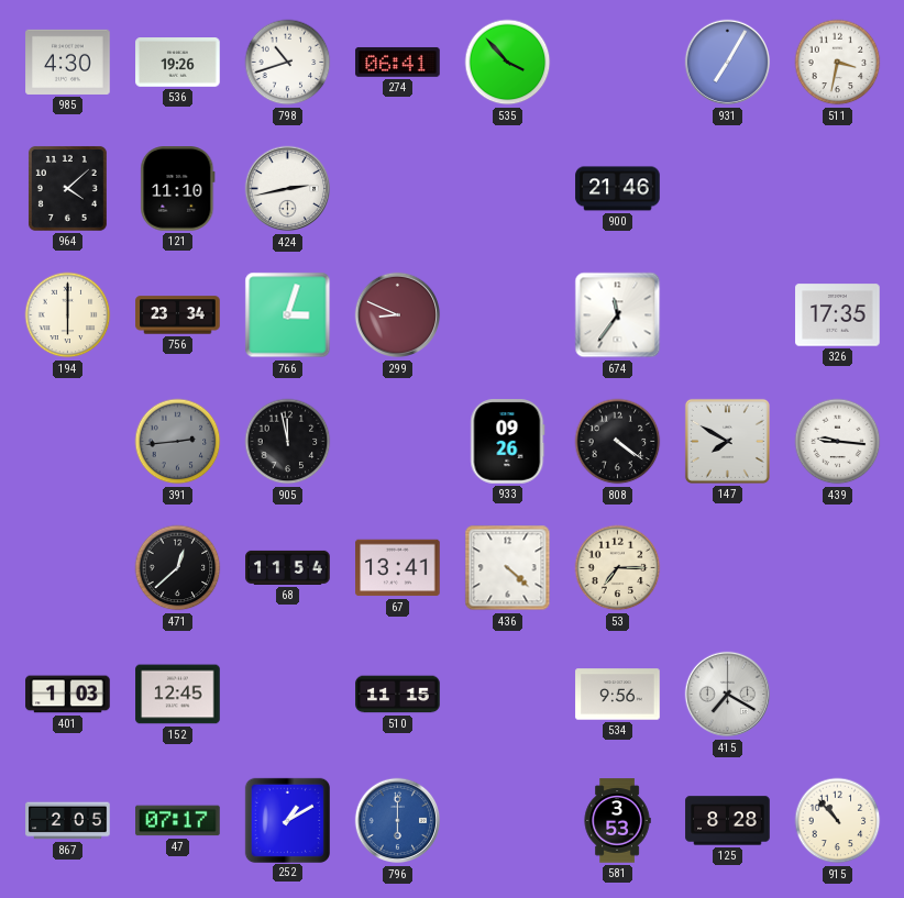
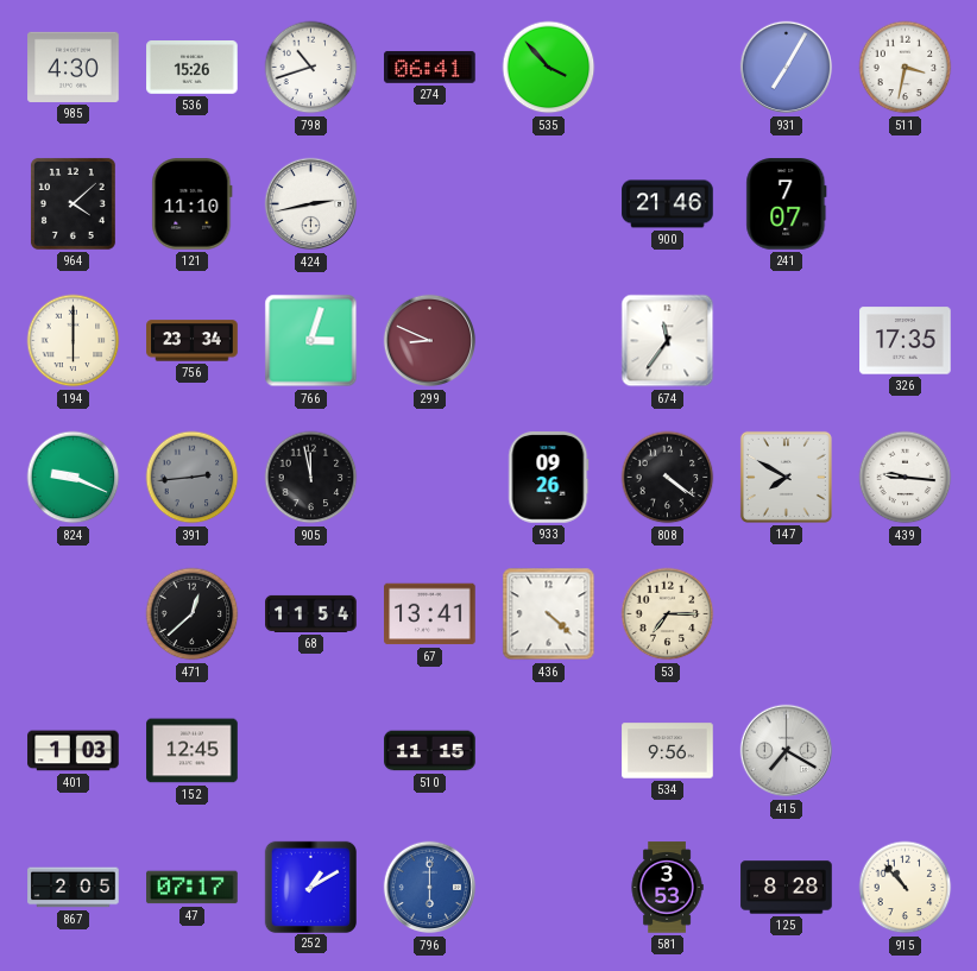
536: 19:26 -> 15:26
241: none -> 7:07
824: none -> 9:19
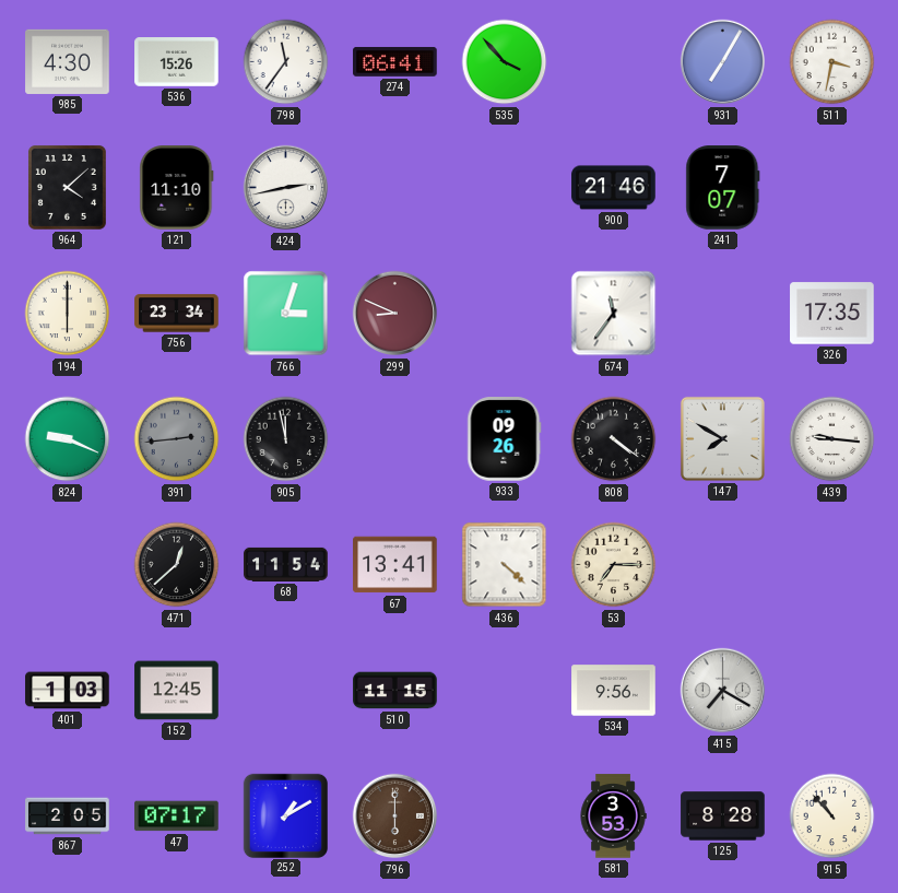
798: 10:42 -> 11:36
796 dial: blue -> brown
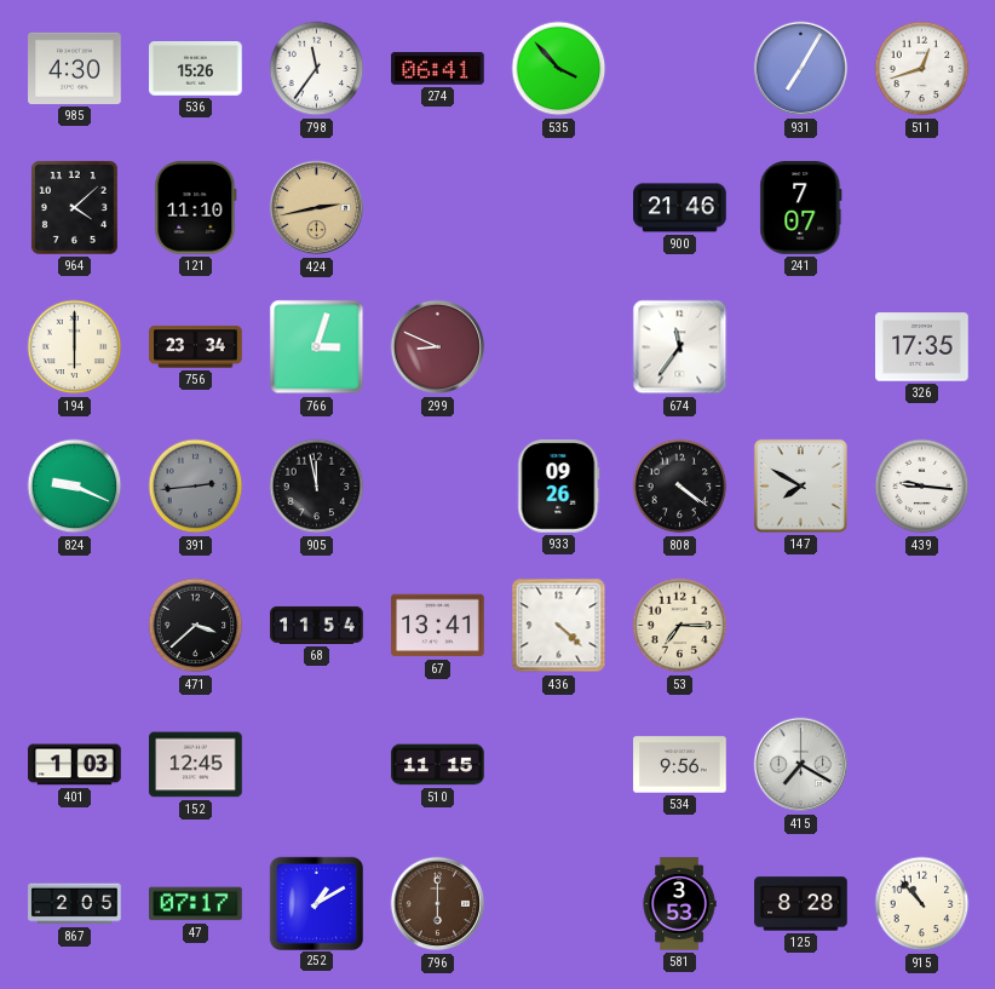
511: 3:32 -> 12:42
424 dial: white -> champagne
471: 12:38 -> 3:38
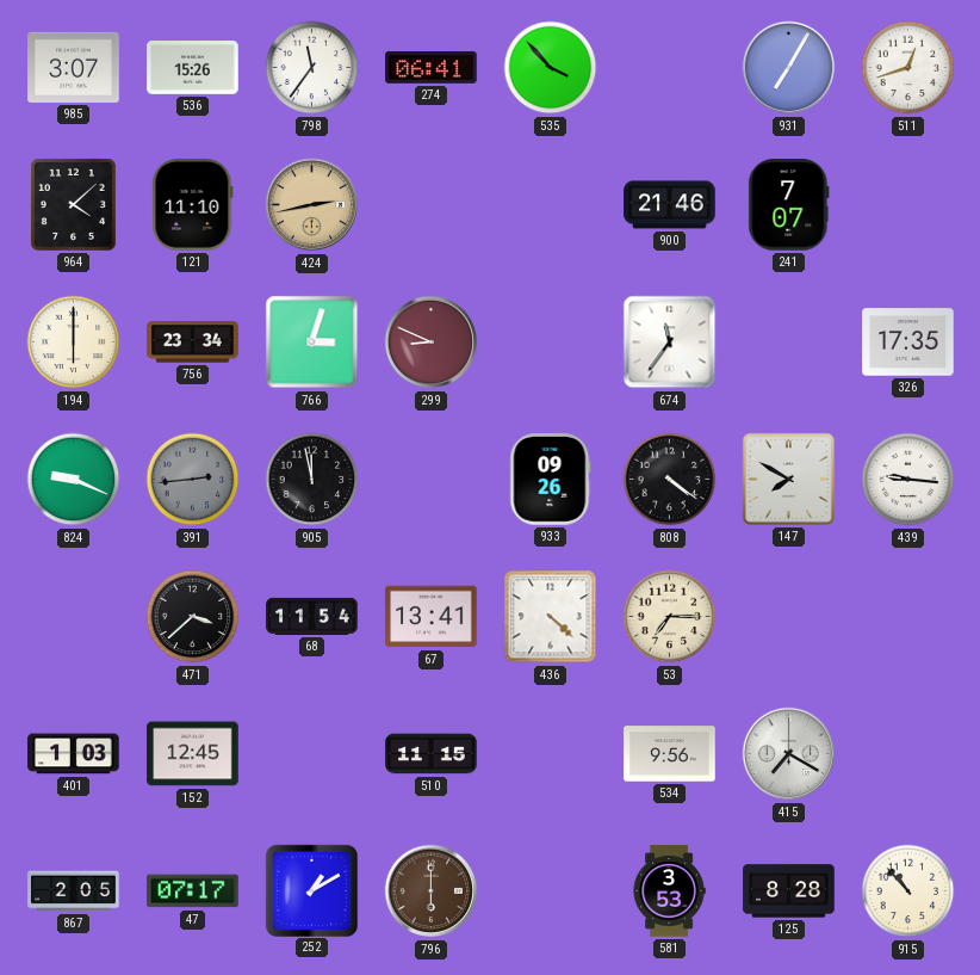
985: 4:30 -> 3:07
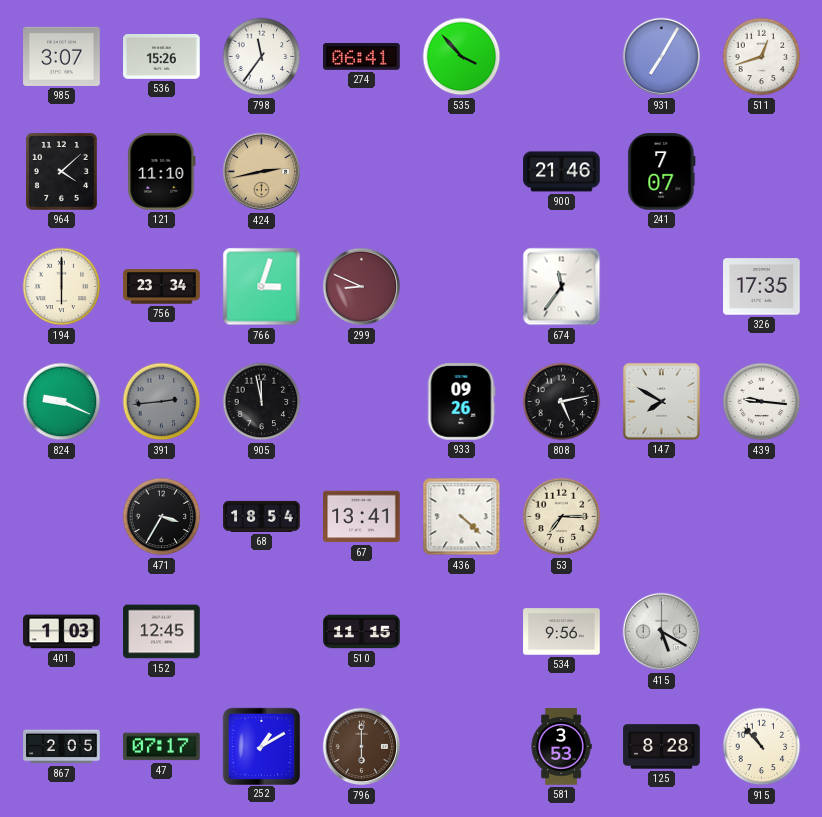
808: 4:21 -> 5:13
471: 3:38 -> 3:35
68: 11:54 -> 18:54
415: 7:20 -> 5:20
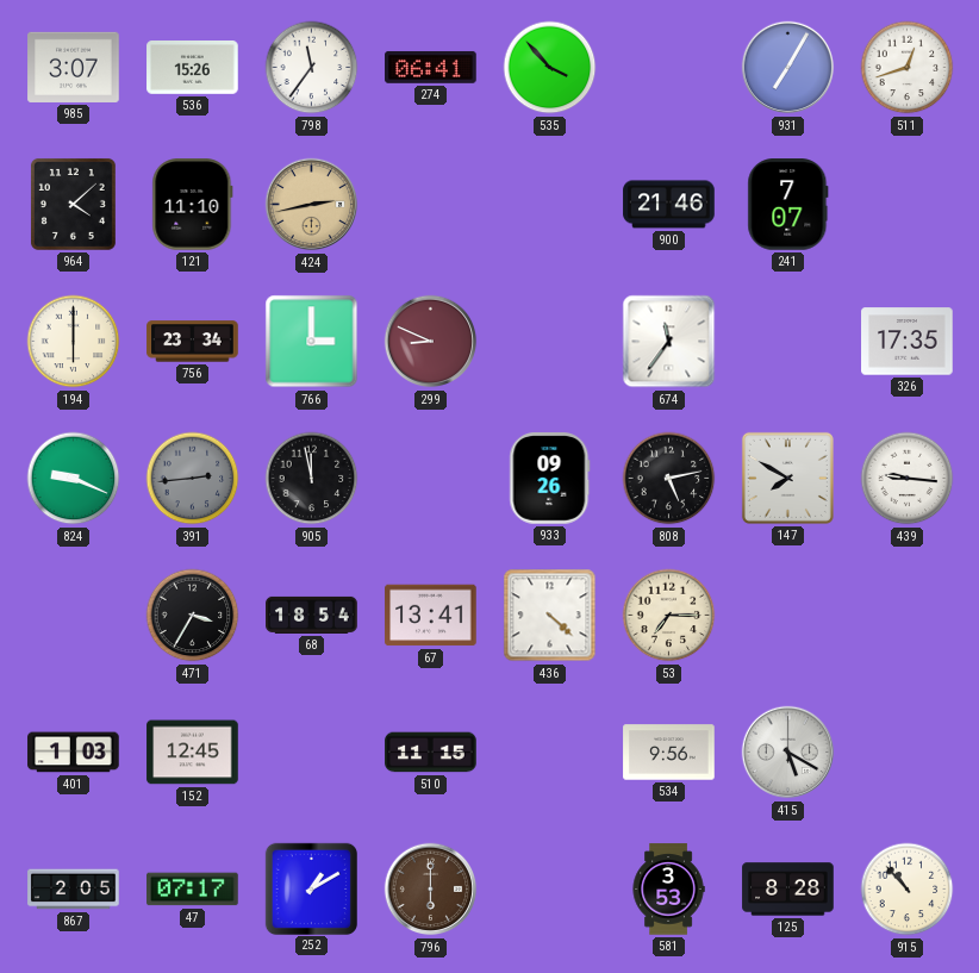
766: 3:03 -> 3:00
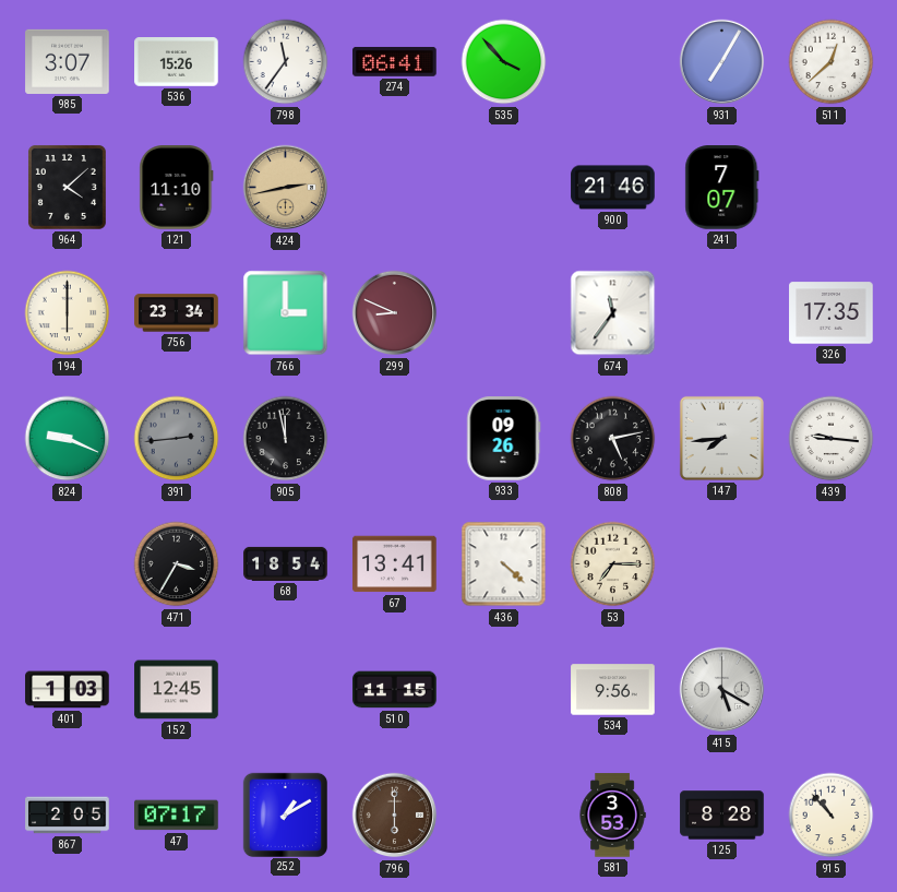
511: 12:42 -> 12:38
147: 7:50 -> 7:44
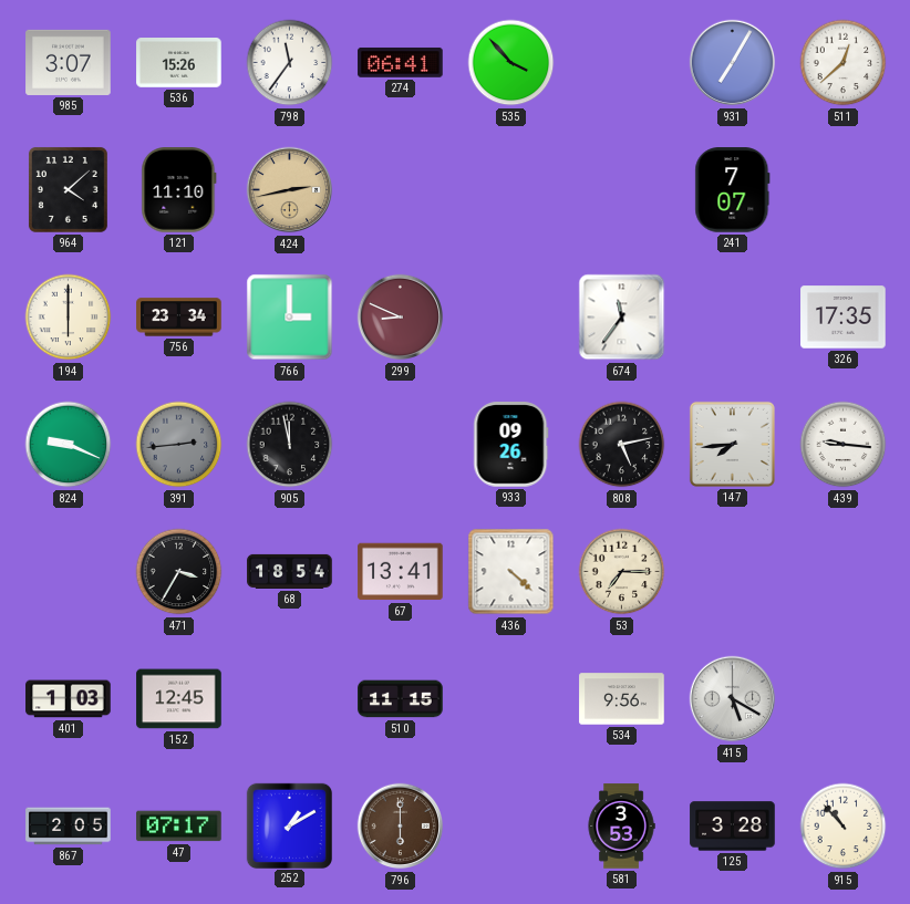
900: 21:46 -> none
125: 8:28 -> 3:28
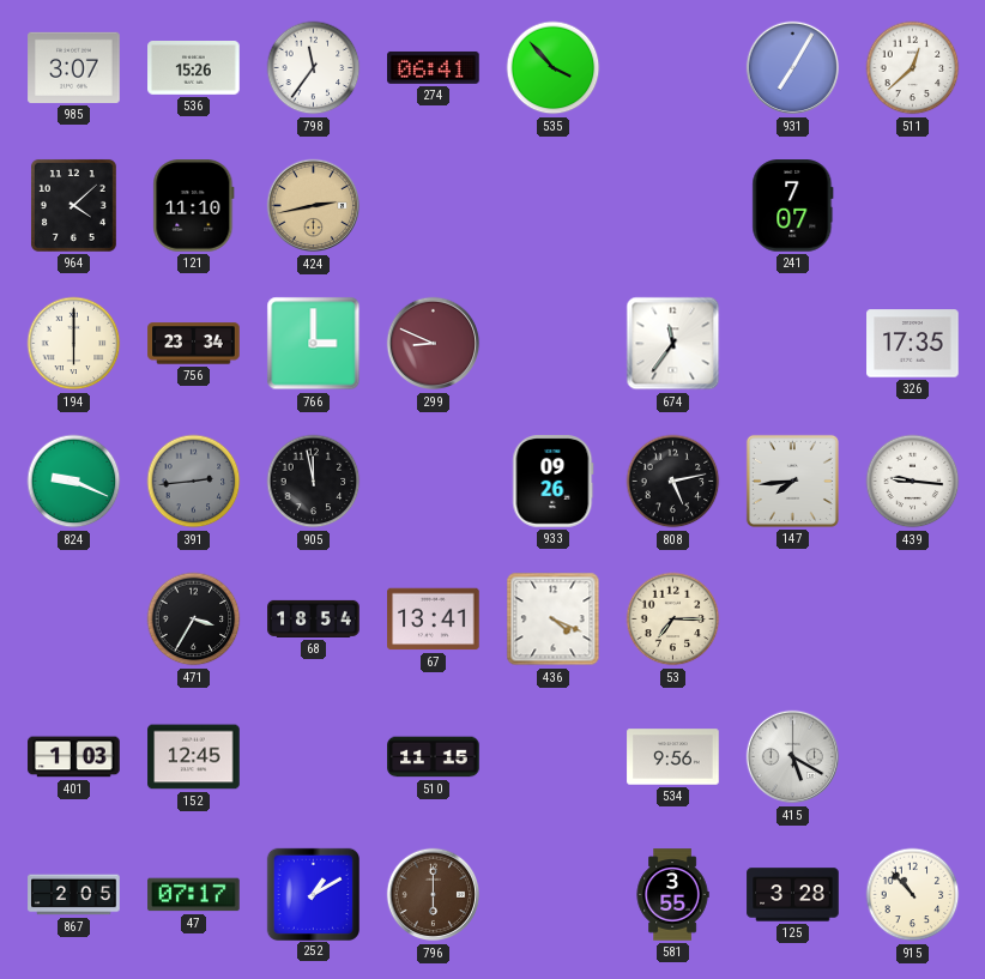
436: 4:22 -> 4:19
581: 3:53 -> 3:55
